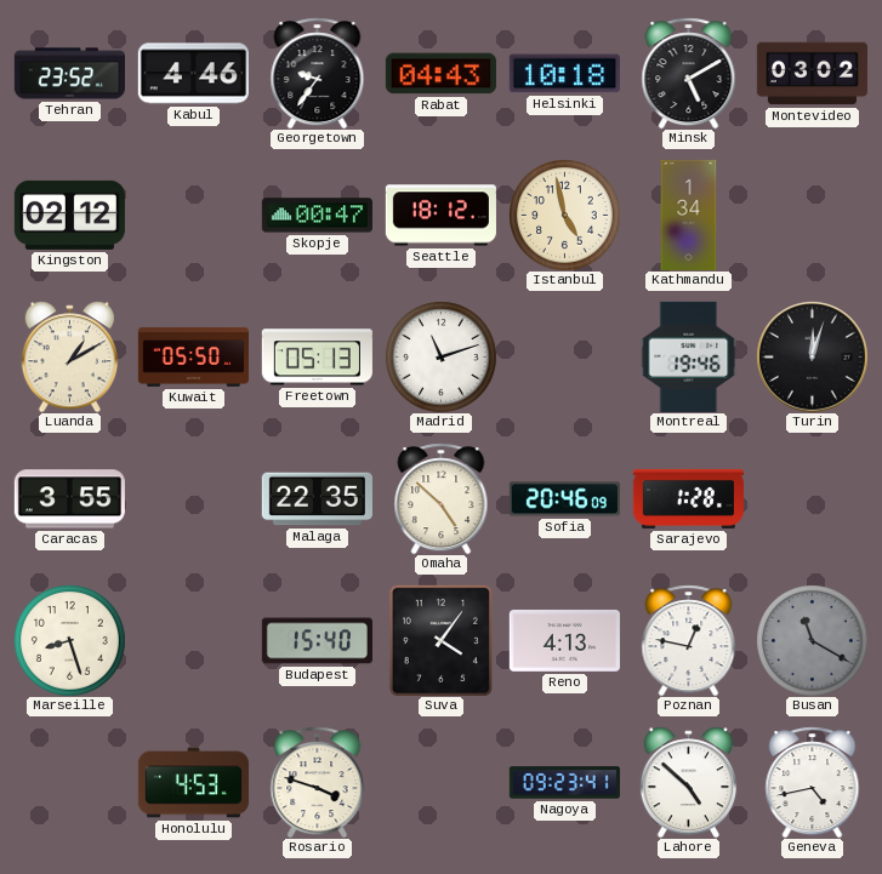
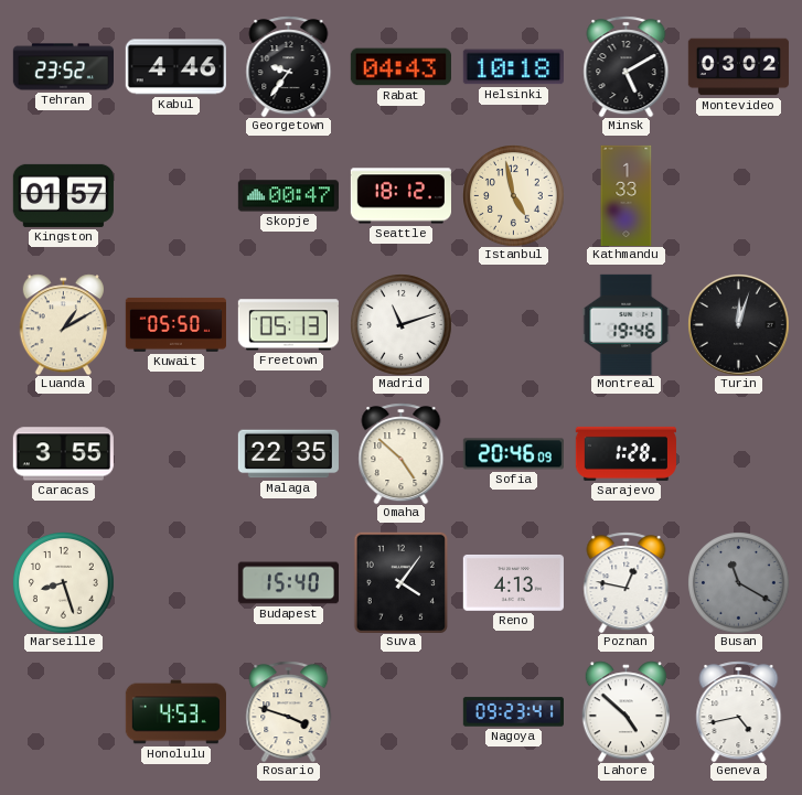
Kingston: 02:12 -> 01:57
Kathmandu: 1:34 -> 1:33
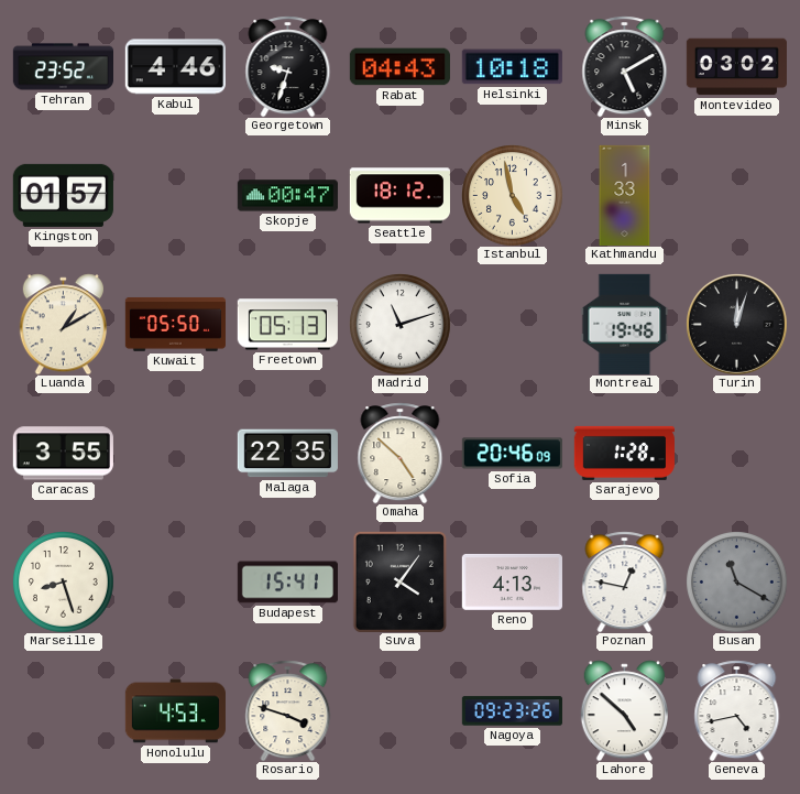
Georgetown: 9:36 -> 9:33
Budapest: 15:40 -> 15:41
Nagoya: 09:23:41 -> 09:23:26
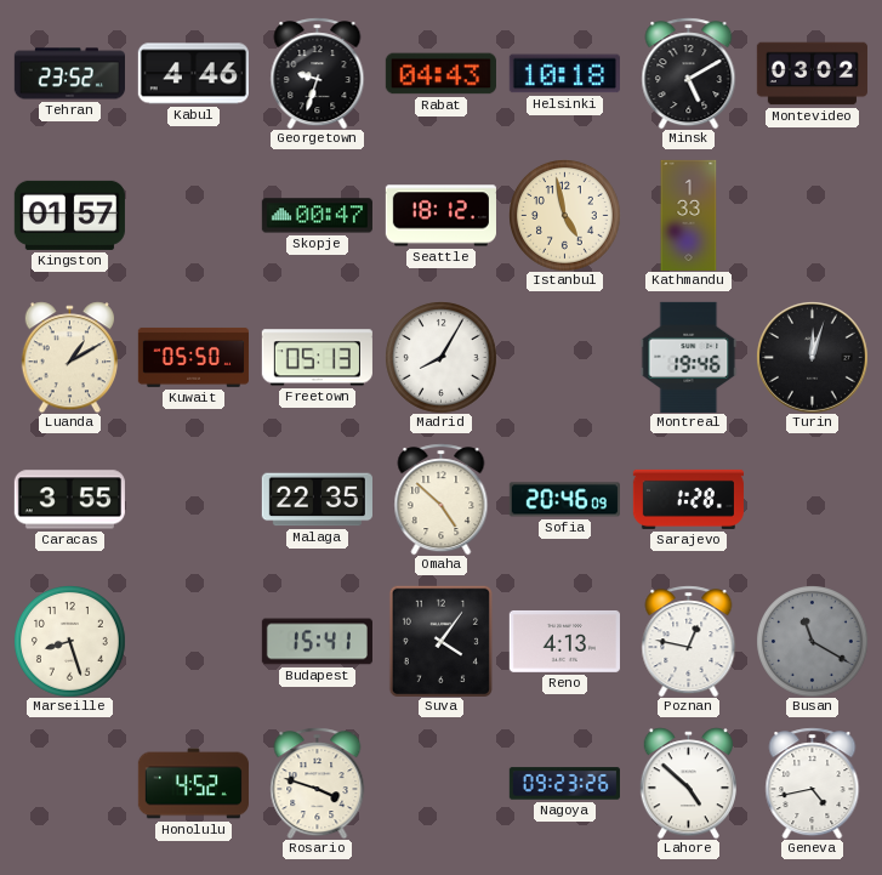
Madrid: 11:12 -> 8:05
Honolulu: 4:53 -> 4:52
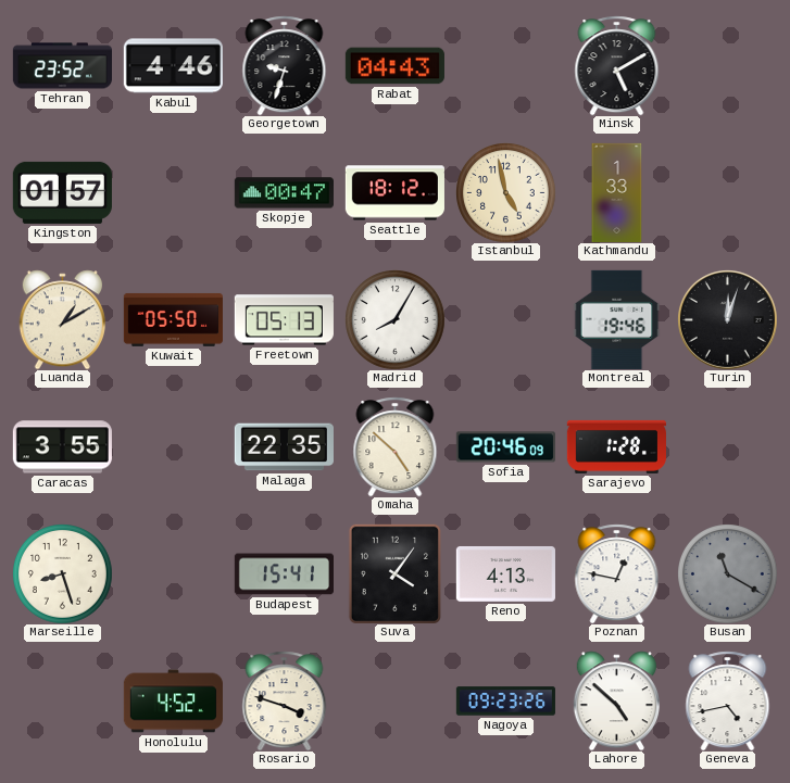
Helsinki: 10:18 -> none
Montevideo: 03:02 -> none
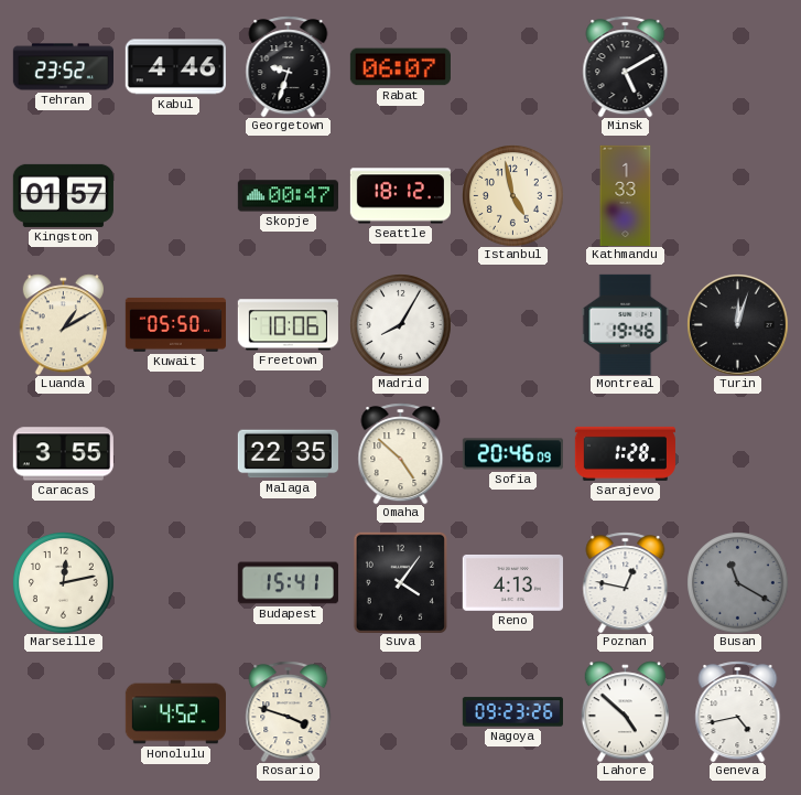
Rabat: 04:43 -> 06:07
Freetown: 05:13 -> 10:06
Marseille: 8:27 -> 12:13
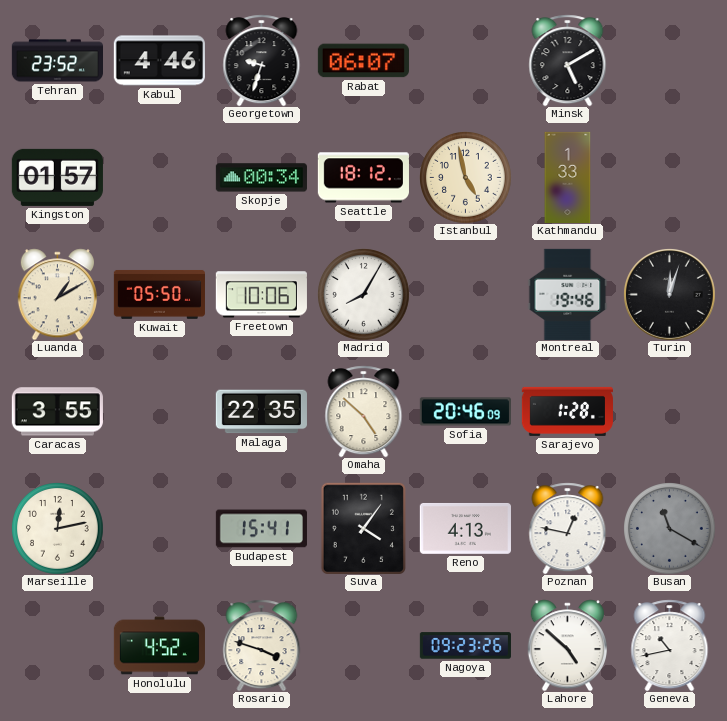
Skopje: 00:47 -> 00:34
Geneva: 4:43 -> 10:43
